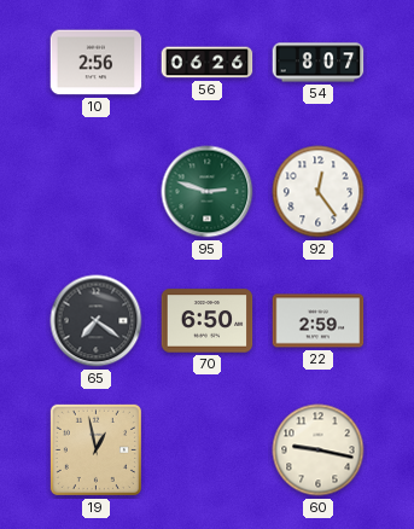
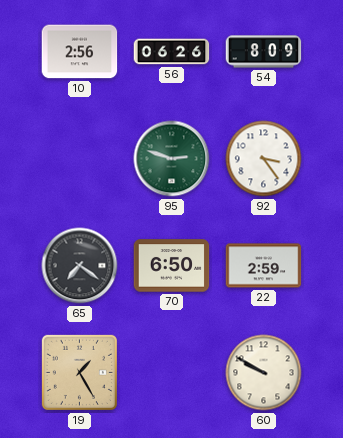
54: 8:07 -> 8:09
92: 12:24 -> 3:24
19: 12:58 -> 1:25
60: 9:17 -> 9:50
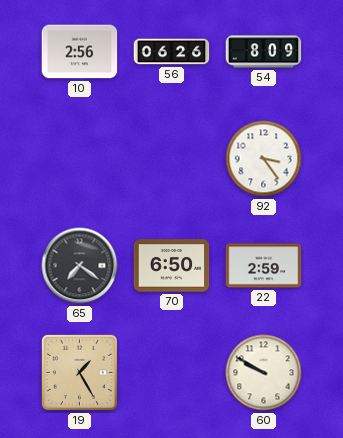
95: 2:48 -> none
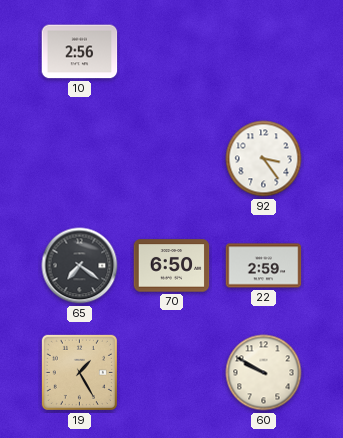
56: 06:26 -> none
54: 8:09 -> none
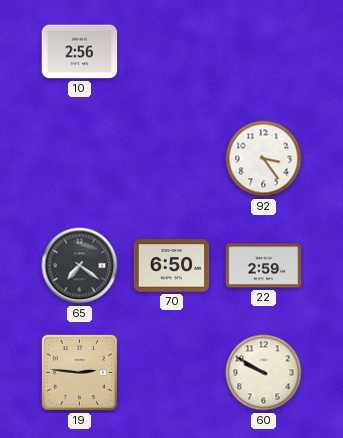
19: 1:25 -> 2:46
